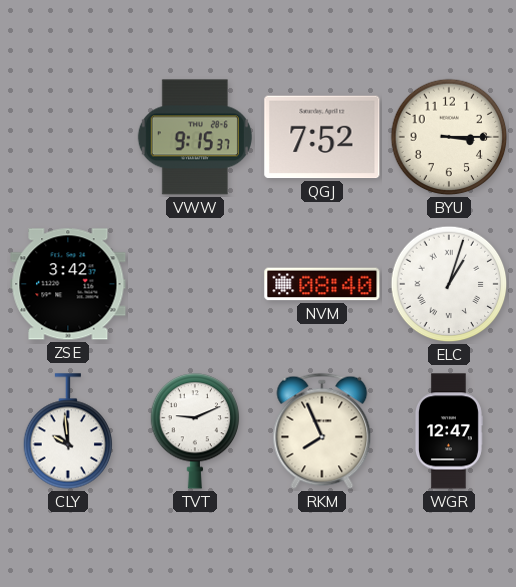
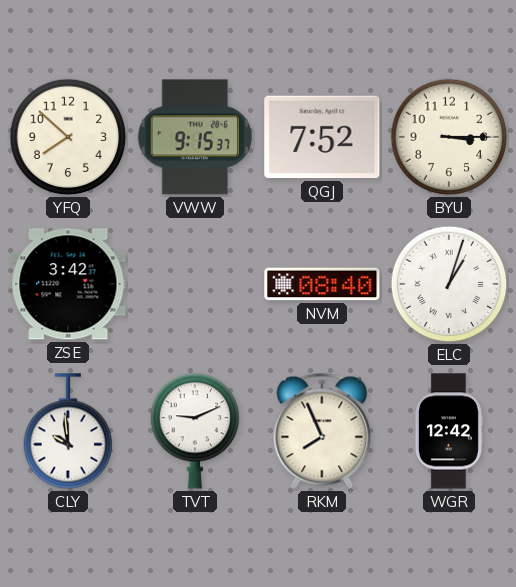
YFQ: none -> 7:52
WGR: 12:47 -> 12:42
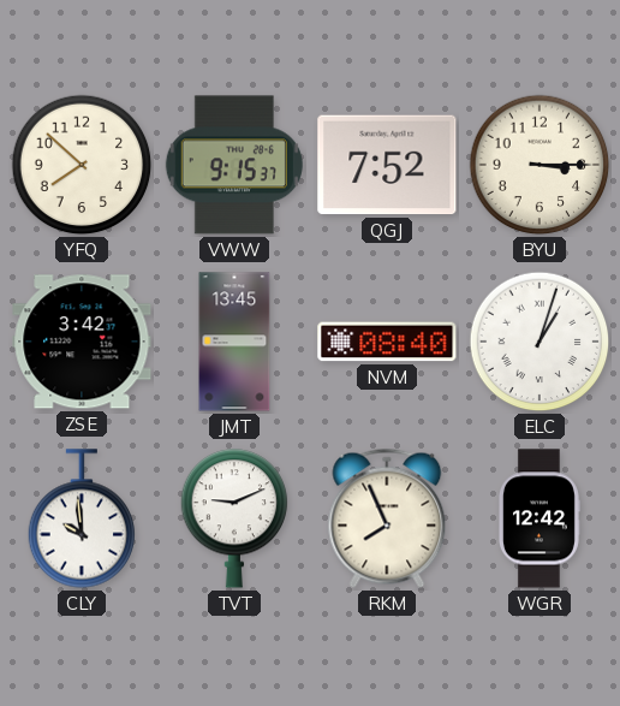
JMT: none -> 13:45
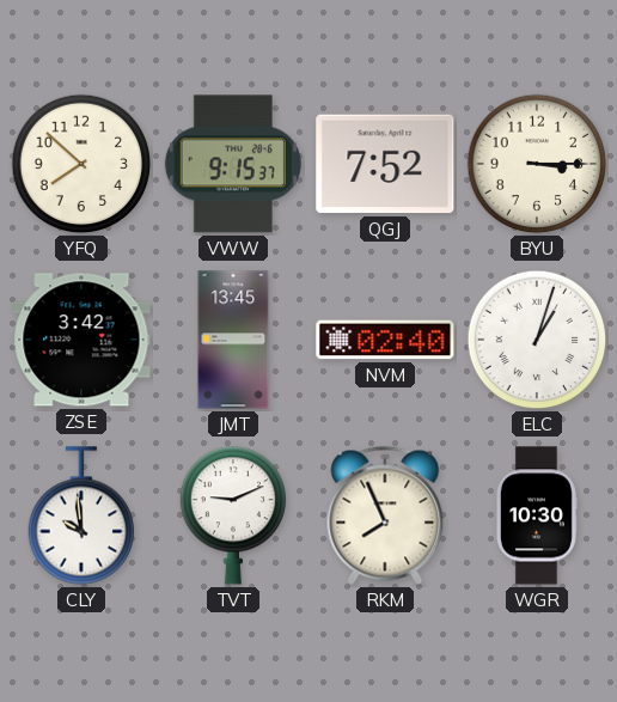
NVM: 08:40 -> 02:40
WGR: 12:42 -> 10:30
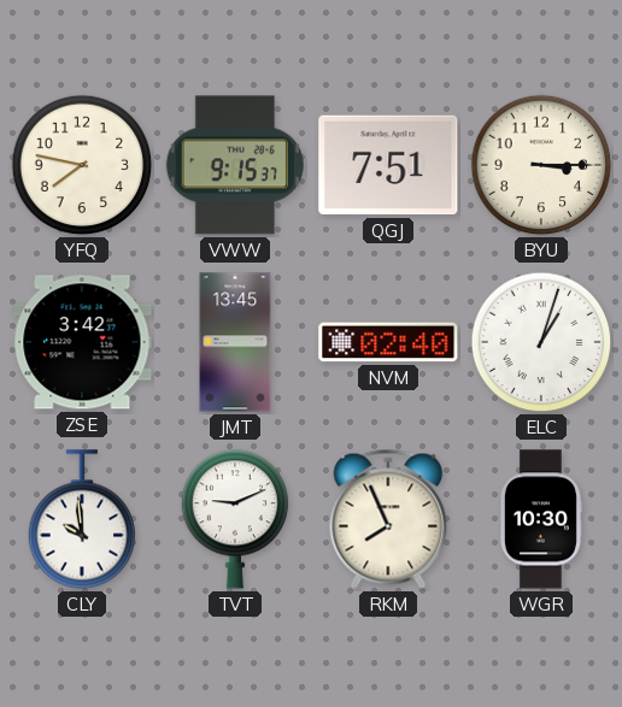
YFQ: 7:52 -> 7:47
QGJ: 7:52 -> 7:51
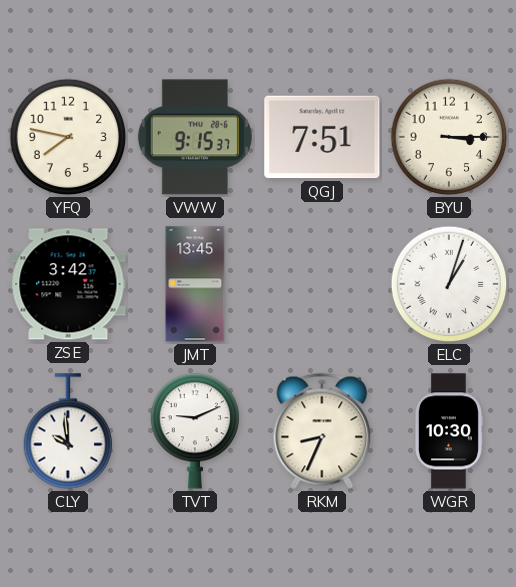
NVM: 02:40 -> none
RKM: 7:56 -> 8:34
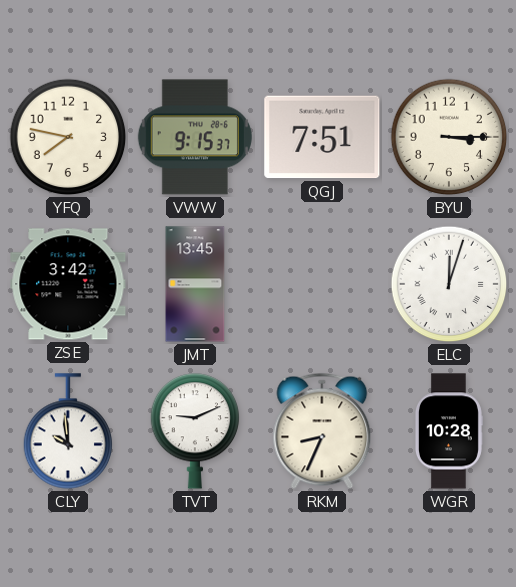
ELC: 1:03 -> 12:03
WGR: 10:30 -> 10:28
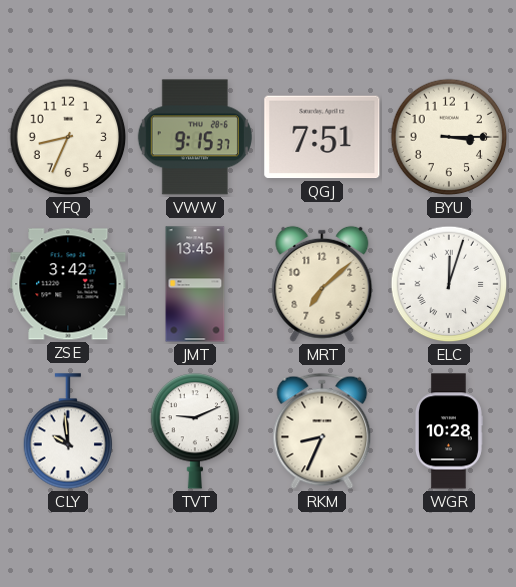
YFQ: 7:47 -> 8:34
MRT: none -> 7:08
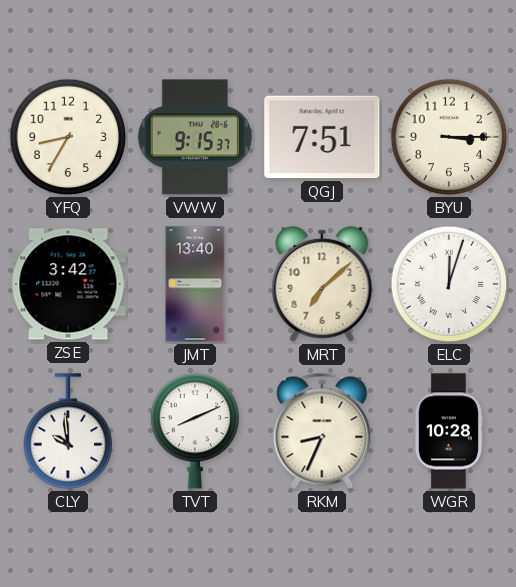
YFQ: 8:34 -> 8:35
JMT: 13:45 -> 13:40
TVT: 9:11 -> 8:11
